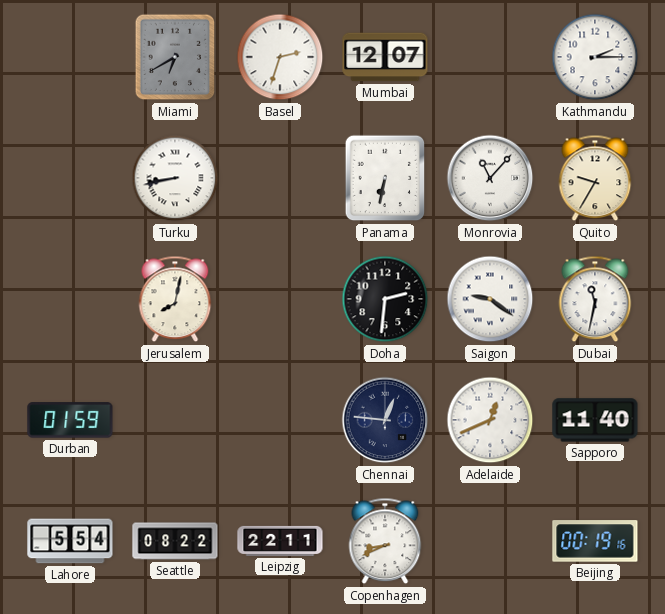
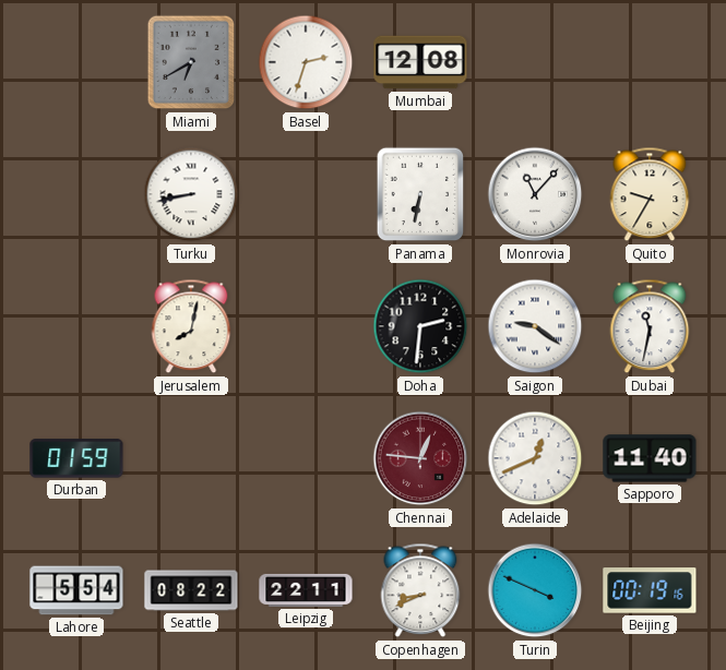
Mumbai: 12:07 -> 12:08
Kathmandu: 2:15 -> none
Chennai dial: navy -> burgundy
Turin: none -> 3:49
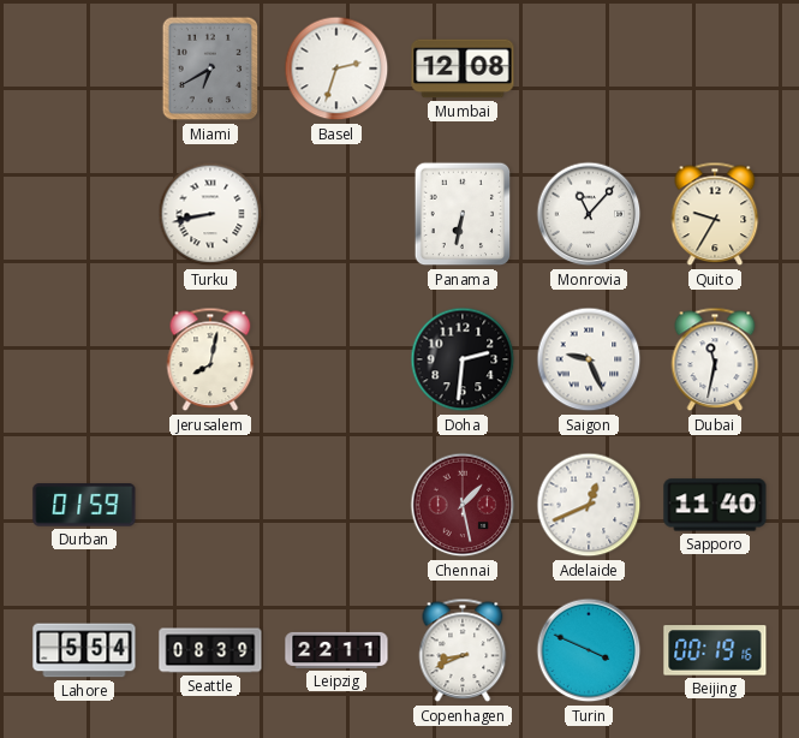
Saigon: 9:21 -> 9:26
Chennai: 12:46 -> 1:28
Seattle: 08:22 -> 08:39
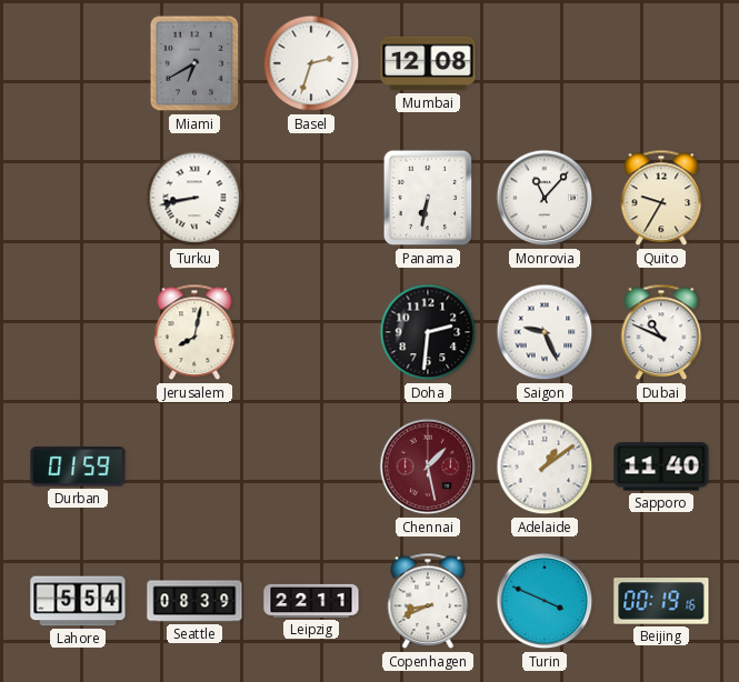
Dubai: 11:32 -> 10:49
Adelaide: 12:41 -> 1:09
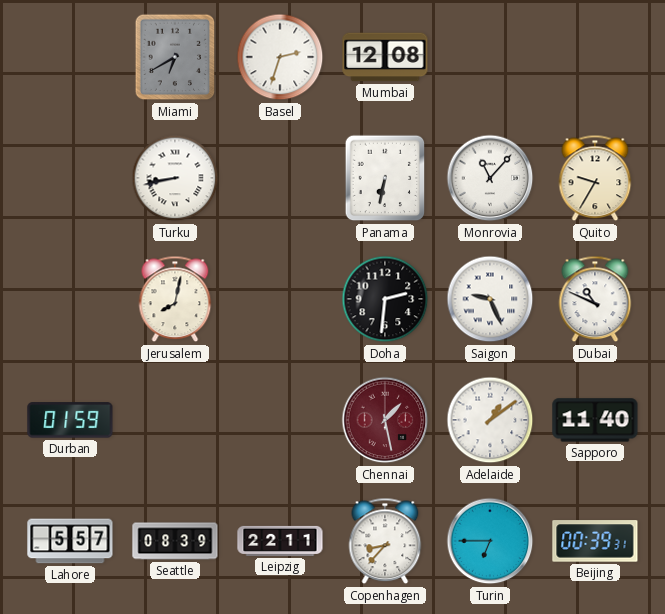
Lahore: 5:54 -> 5:57
Copenhagen: 8:41 -> 8:37
Turin: 3:49 -> 6:45
Beijing: 00:19 -> 00:39
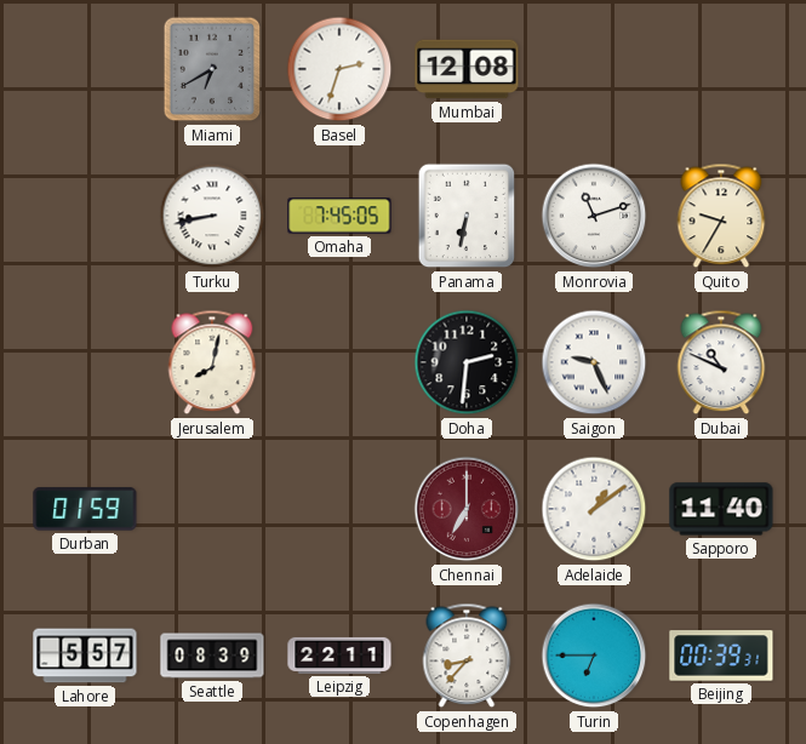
Omaha: none -> 7:45
Monrovia: 11:07 -> 11:12
Chennai: 1:28 -> 7:00
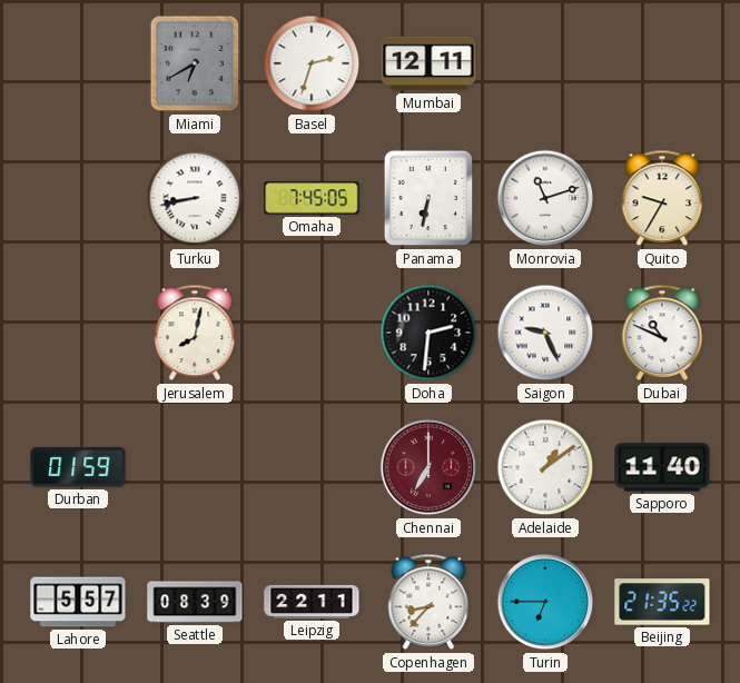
Mumbai: 12:08 -> 12:11
Beijing: 00:39 -> 21:35
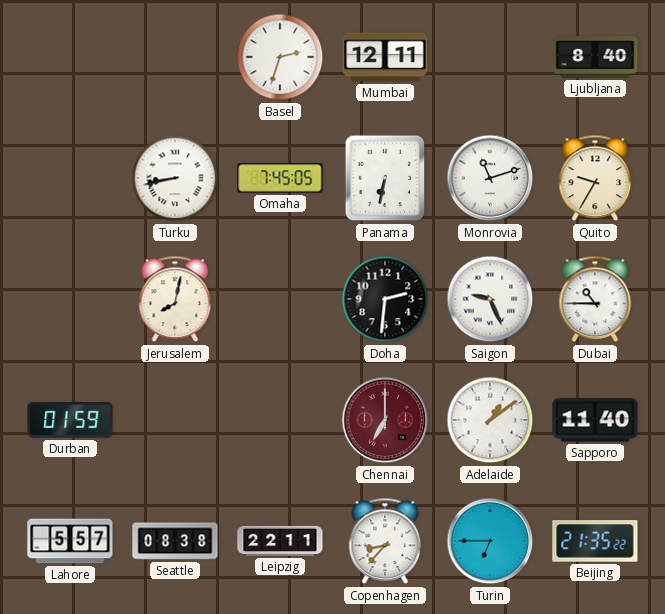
Miami: 6:40 -> none
Ljubljana: none -> 8:40
Dubai: 10:49 -> 10:45
Seattle: 08:39 -> 08:38
